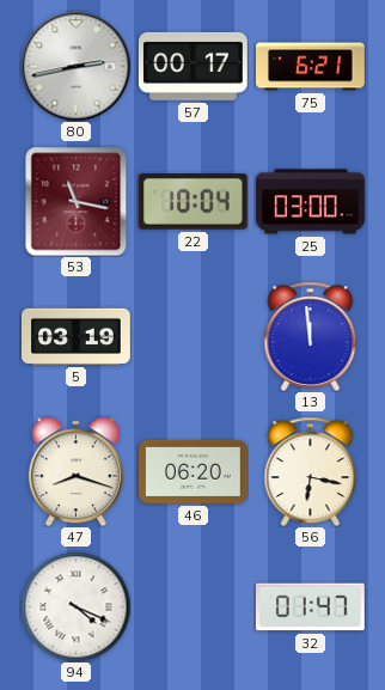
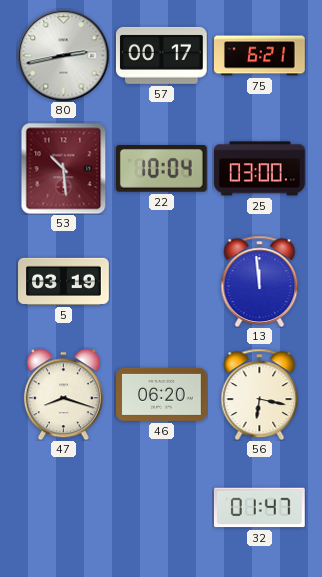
53: 11:17 -> 10:29
94: 4:19 -> none
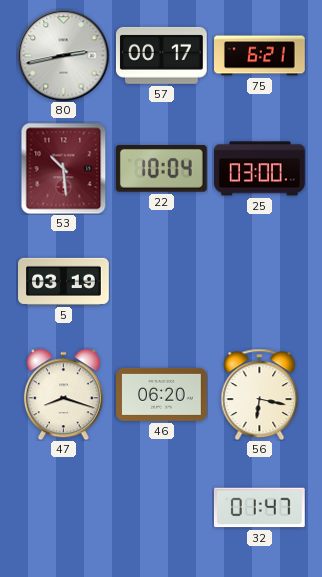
13: 11:59 -> none
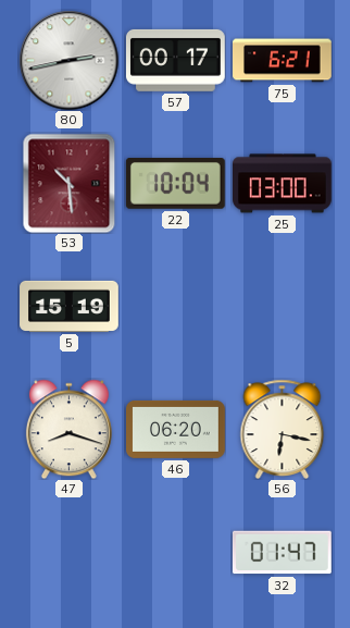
5: 03:19 -> 15:19
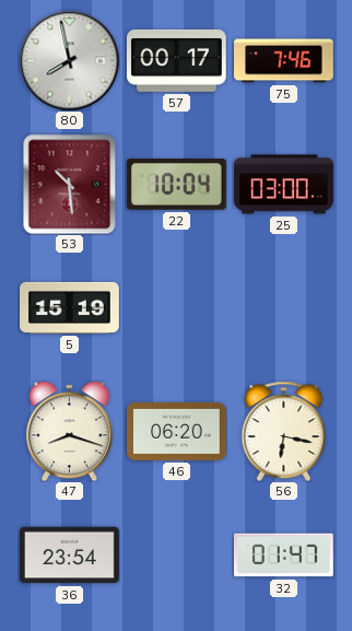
80: 2:43 -> 7:58
75: 6:21 -> 7:46
36: none -> 23:54
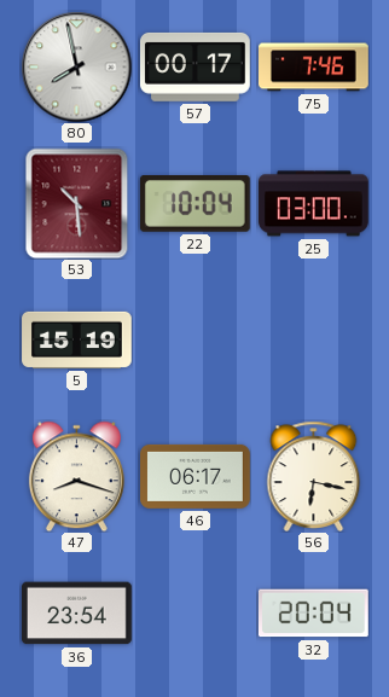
46: 06:20 -> 06:17
32: 01:47 -> 20:04
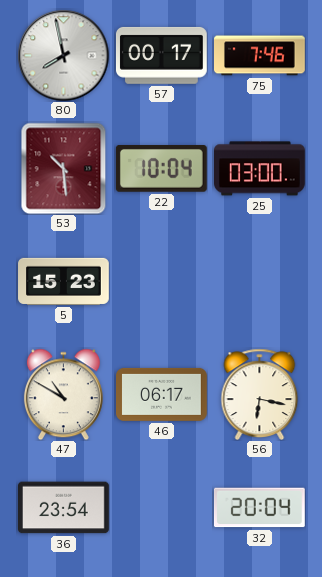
5: 15:19 -> 15:23
47: 8:18 -> 10:50
